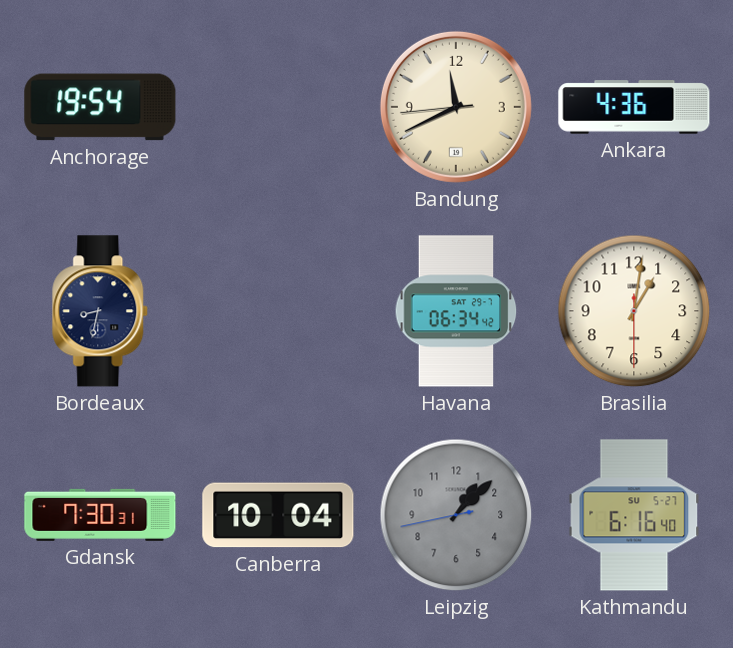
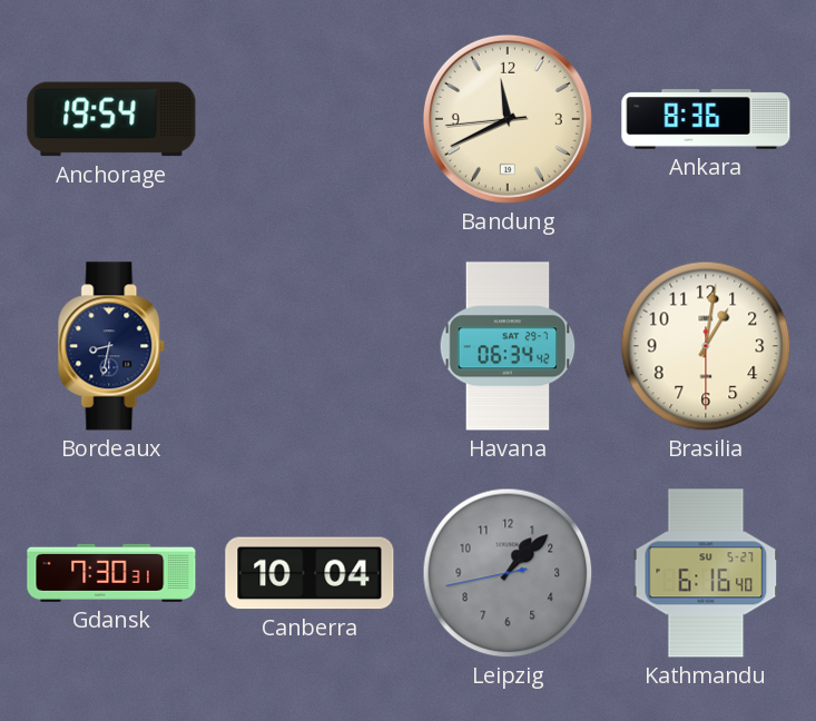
Ankara: 4:36 -> 8:36
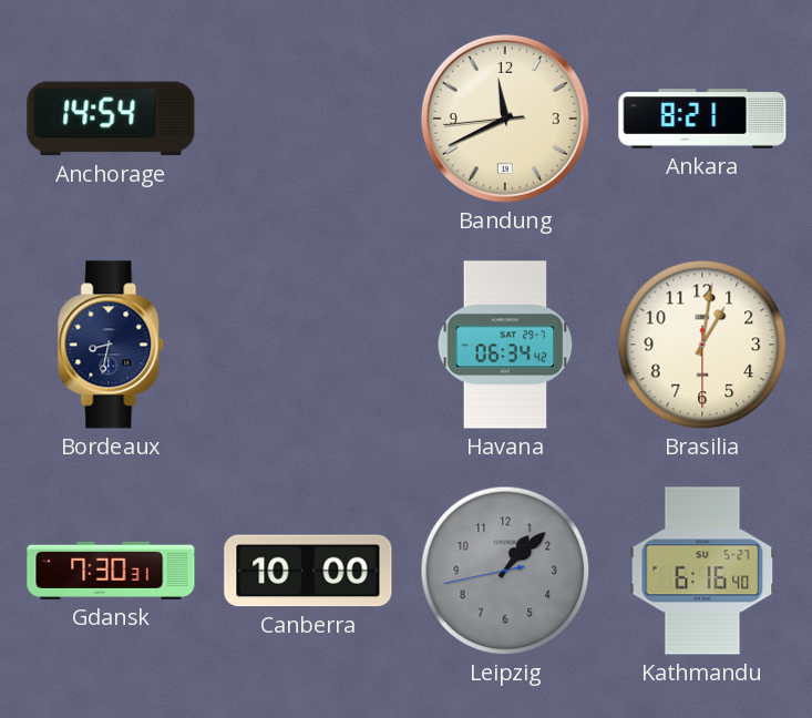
Anchorage: 19:54 -> 14:54
Ankara: 8:36 -> 8:21
Canberra: 10:04 -> 10:00
